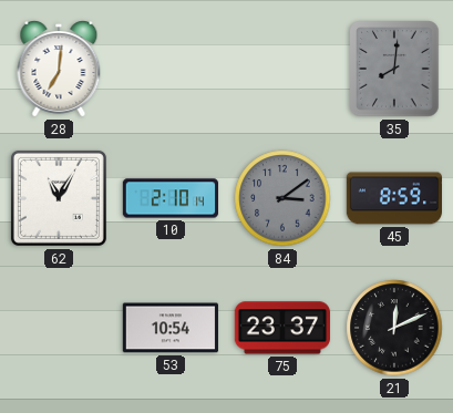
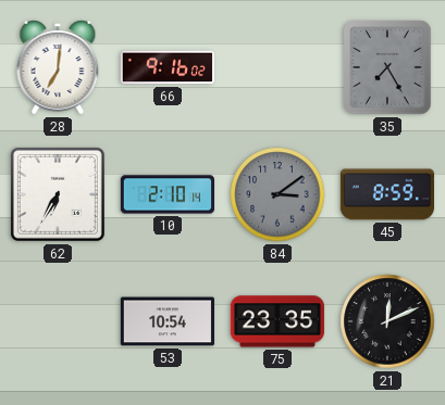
66: none -> 9:16
35: 8:01 -> 7:25
62: 11:05 -> 6:35
75: 23:37 -> 23:35
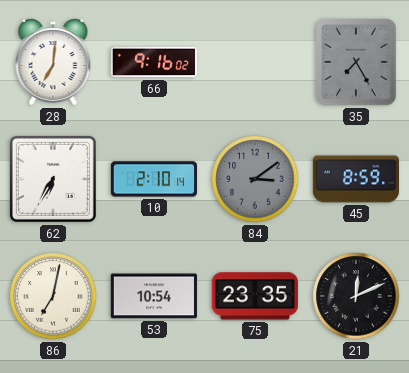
86: none -> 7:02
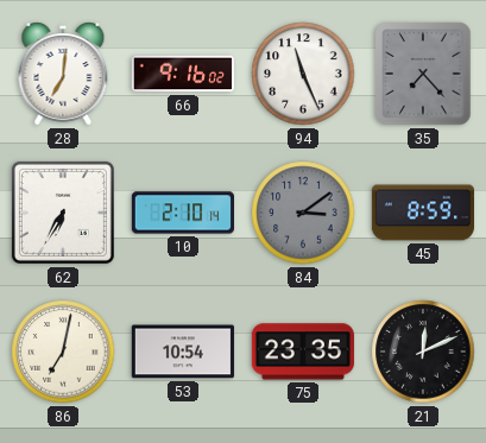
94: none -> 11:26
35: 7:25 -> 7:23
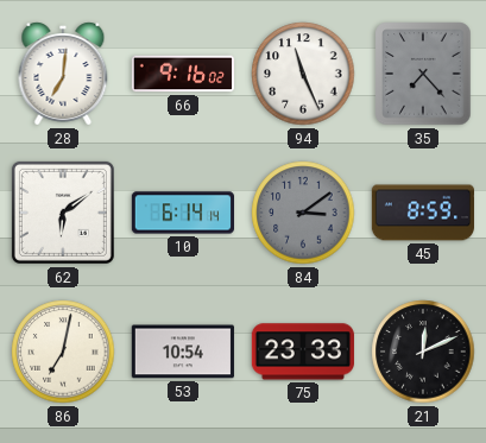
62: 6:35 -> 6:09
10: 2:10 -> 6:14
75: 23:35 -> 23:33
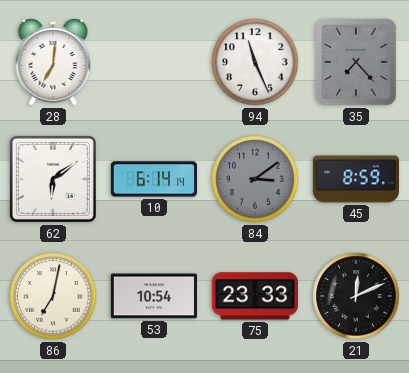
66: 9:16 -> none
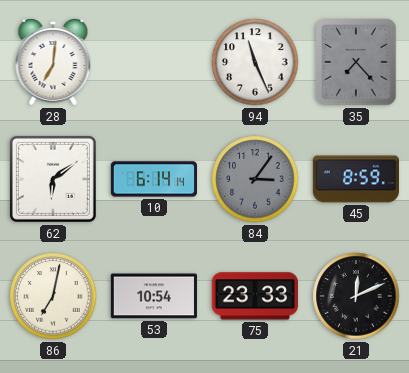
84: 3:09 -> 3:06
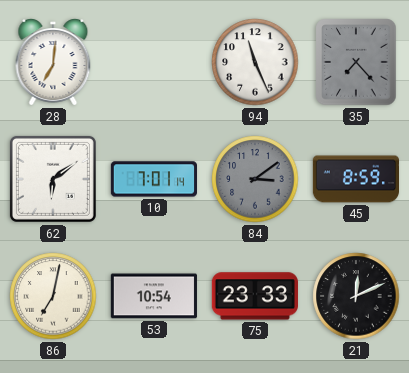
10: 6:14 -> 7:01
84: 3:06 -> 3:09
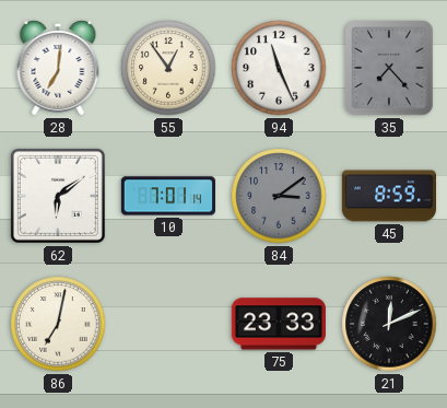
55: none -> 12:54
53: 10:54 -> none
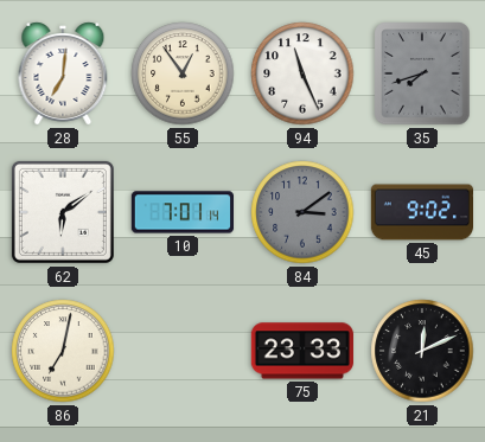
35: 7:23 -> 7:42
45: 8:59 -> 9:02
